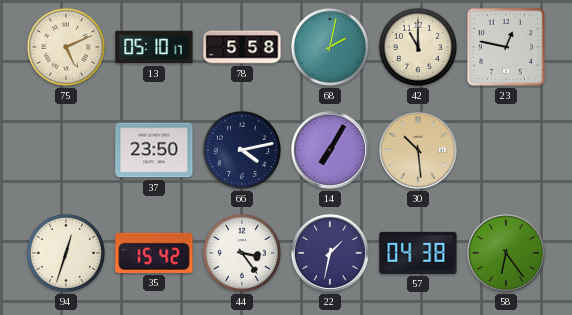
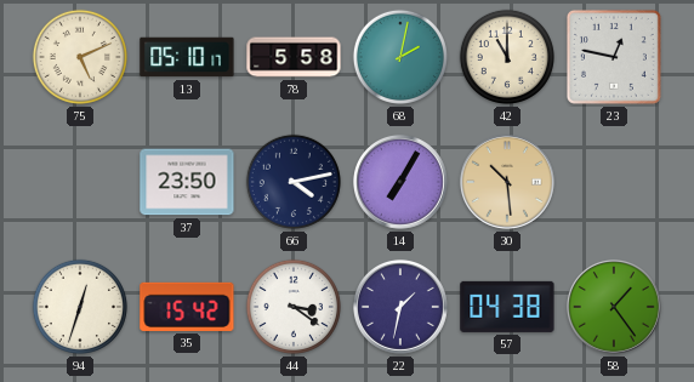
44: 3:24 -> 3:21
58: 6:24 -> 1:24
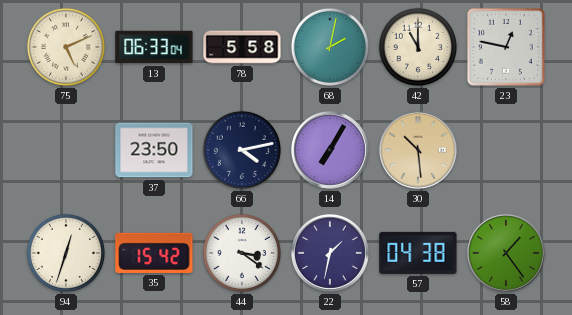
13: 05:10 -> 06:33
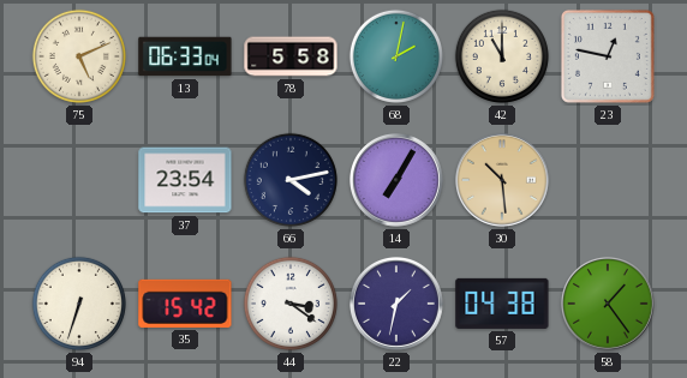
37: 23:50 -> 23:54
94: 12:33 -> 6:33
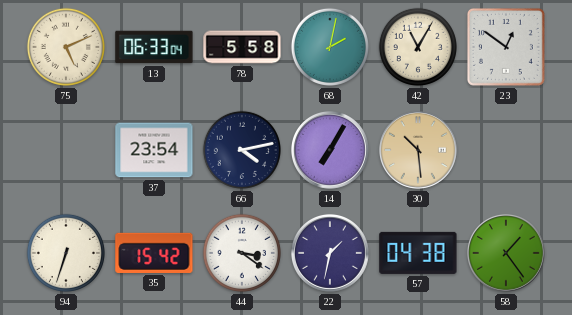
42: 11:00 -> 11:05
23: 12:47 -> 12:51
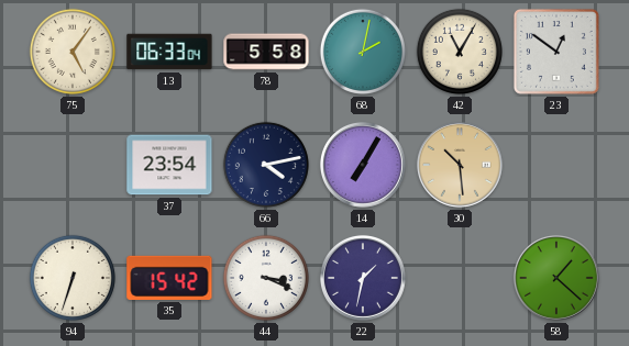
75: 5:11 -> 5:06
44: 3:21 -> 3:19
57: 04:38 -> none
58: 1:24 -> 1:22
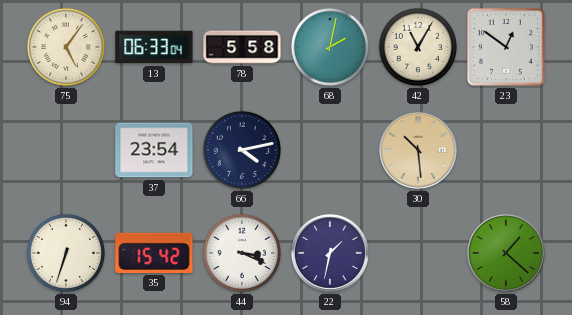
14: 7:05 -> none
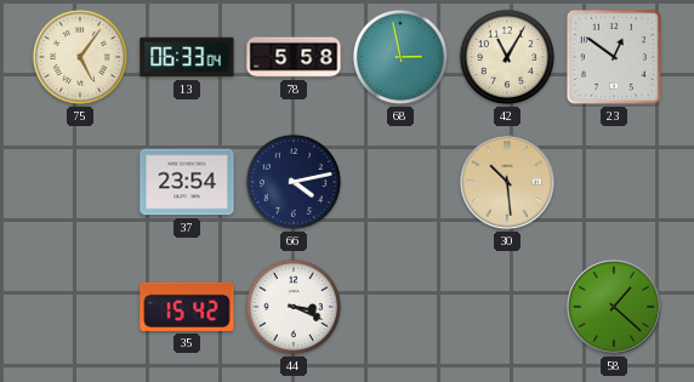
68: 2:02 -> 2:58
94: 6:33 -> none
22: 1:32 -> none
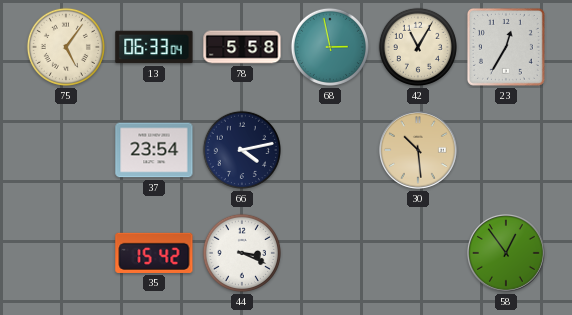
23: 12:51 -> 12:35
58: 1:22 -> 12:54
